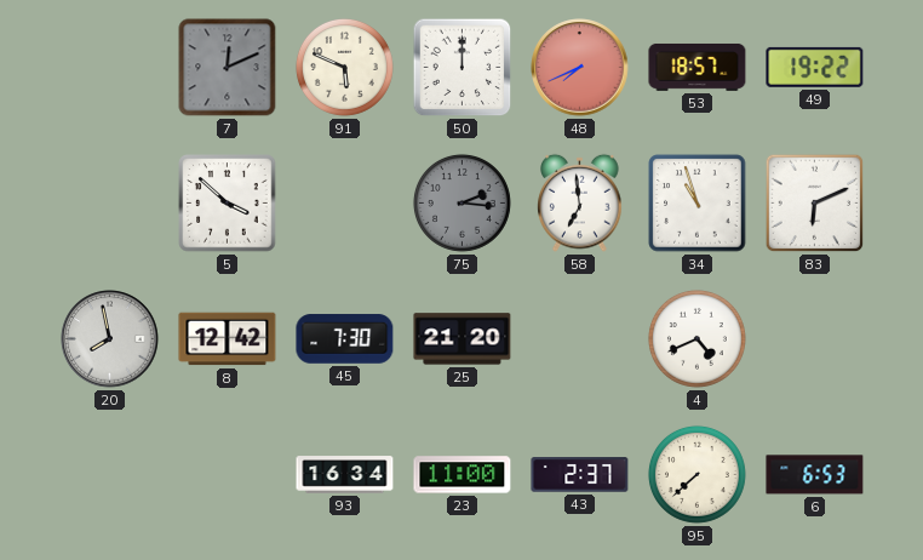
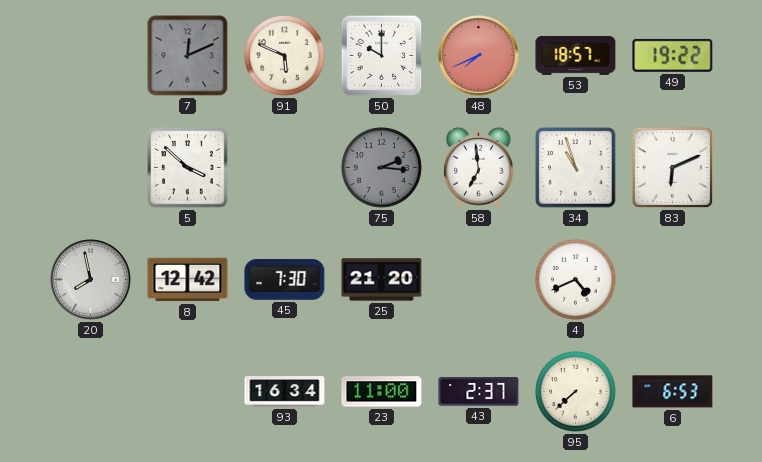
50: 12:00 -> 10:00
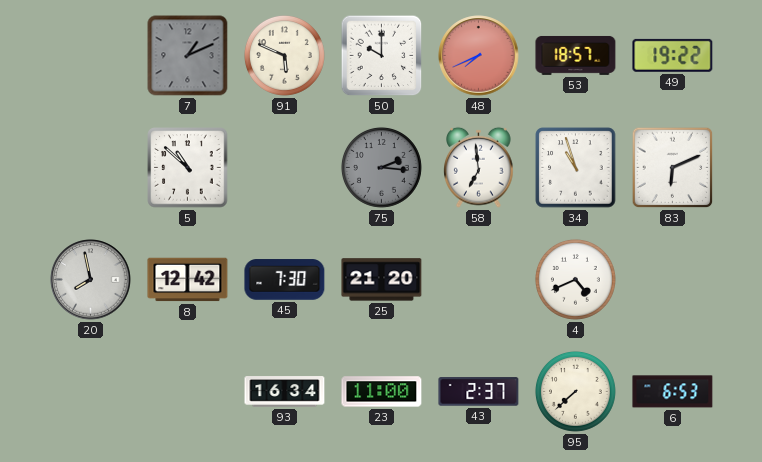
7: 12:11 -> 1:11
5: 3:52 -> 10:52
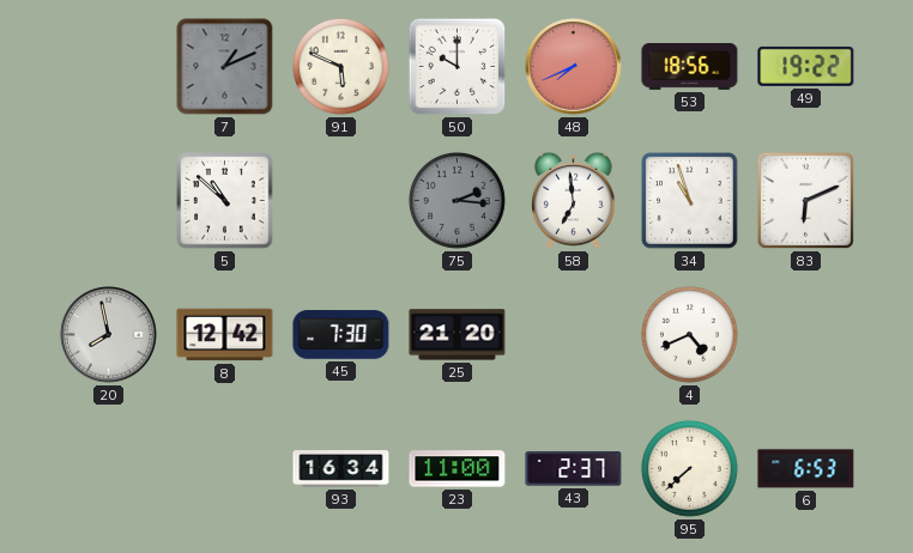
53: 18:57 -> 18:56
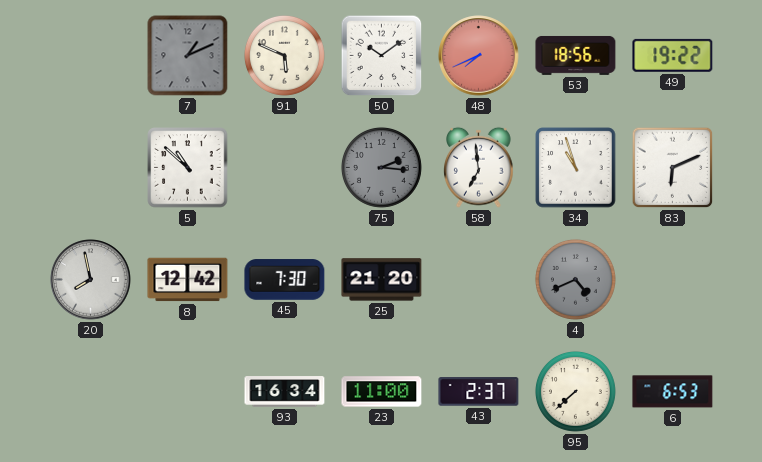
50: 10:00 -> 10:09
4 dial: white -> grey
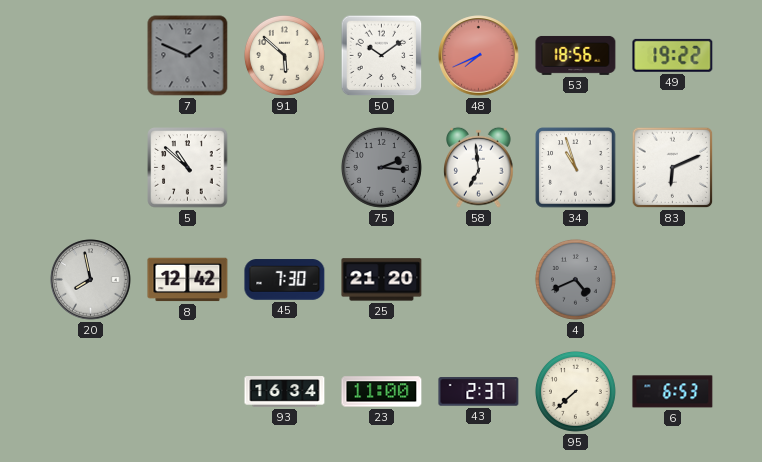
7: 1:11 -> 1:49
91: 5:49 -> 5:52
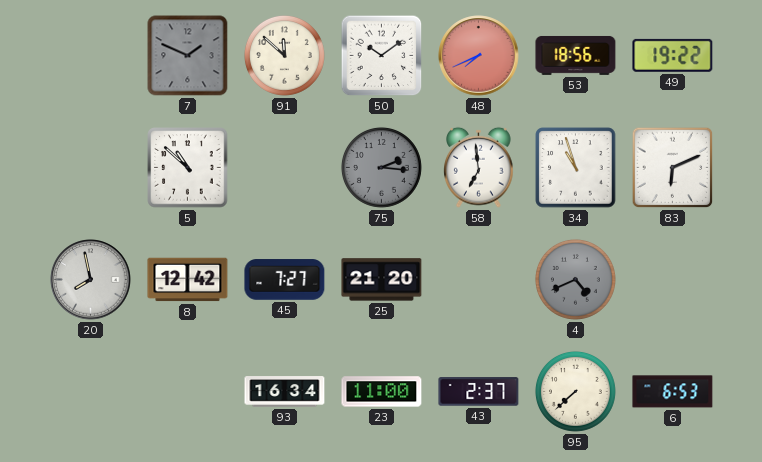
91: 5:52 -> 11:52
45: 7:30 -> 7:27
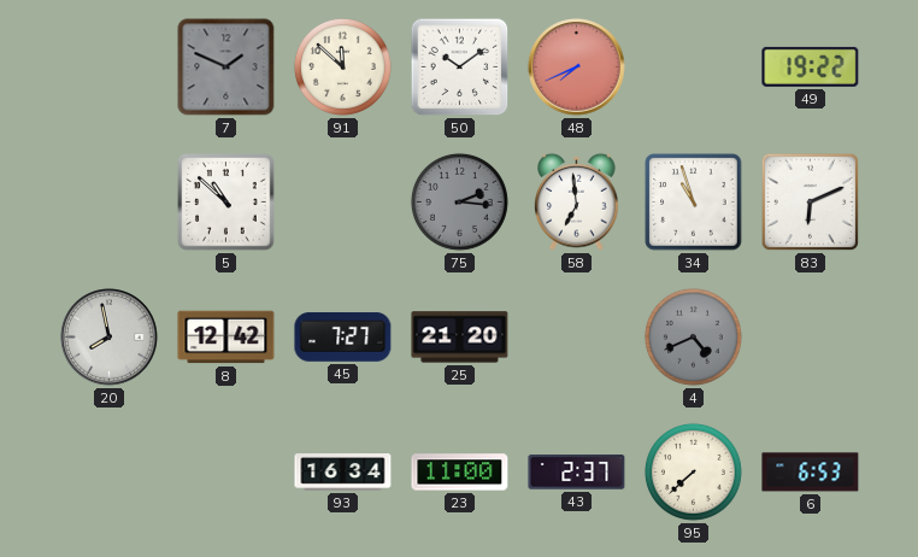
53: 18:56 -> none
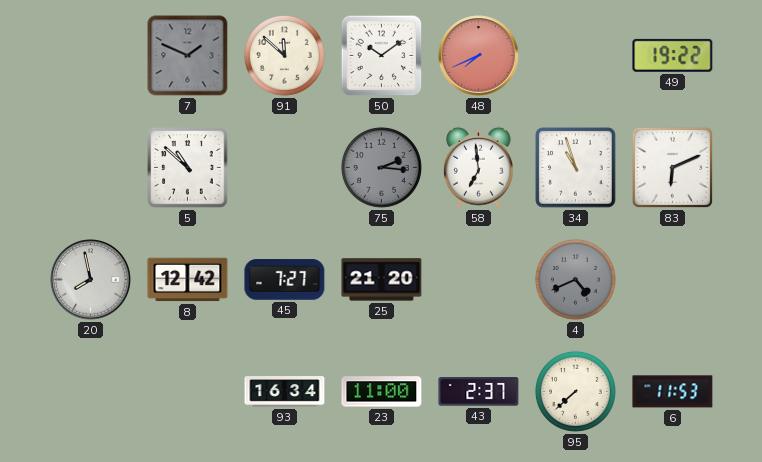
6: 6:53 -> 11:53
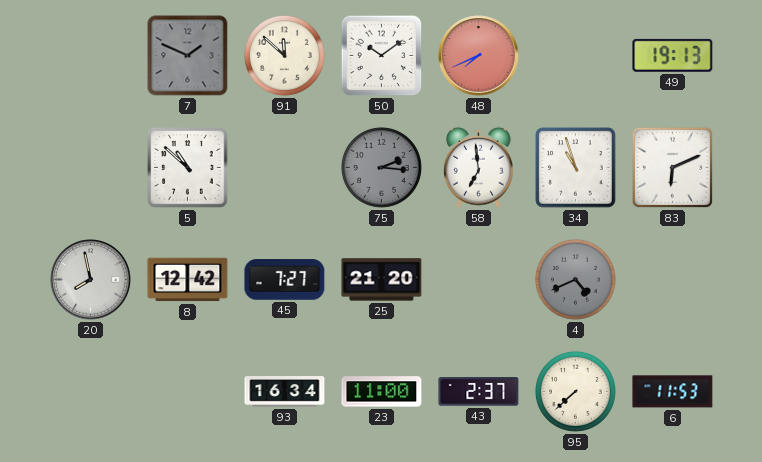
49: 19:22 -> 19:13
